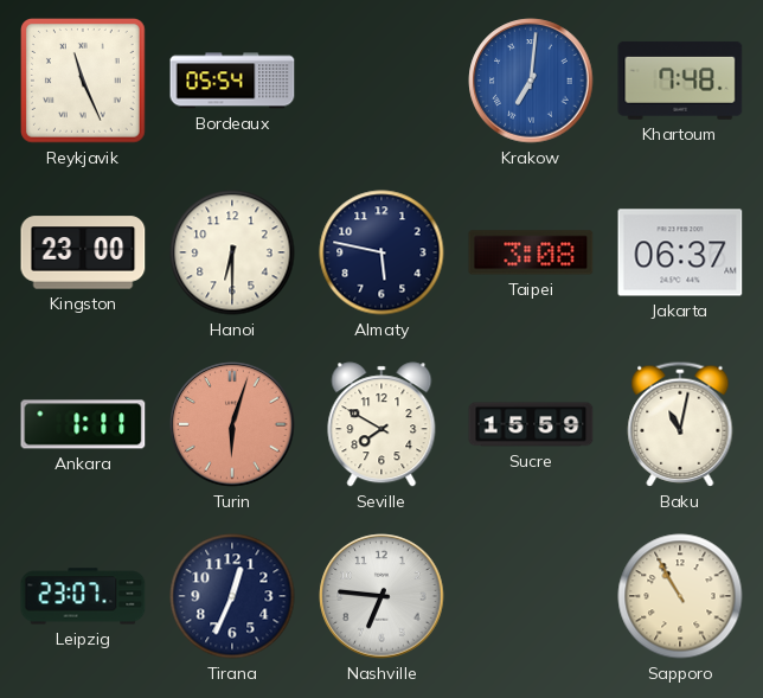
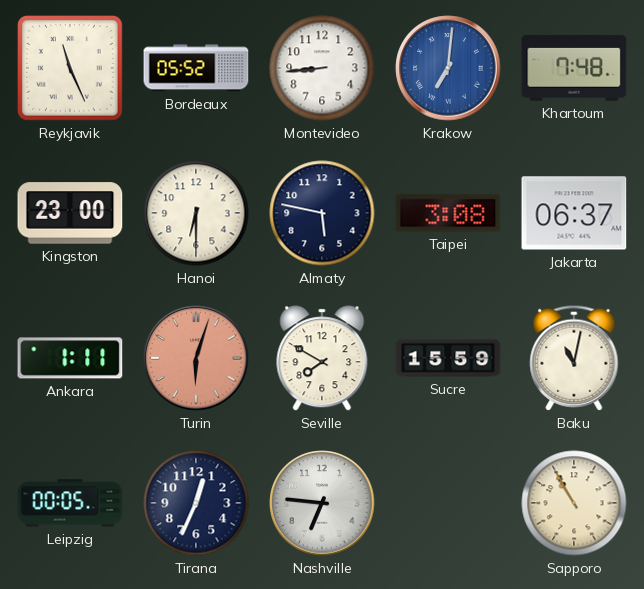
Bordeaux: 05:54 -> 05:52
Montevideo: none -> 8:44
Leipzig: 23:07 -> 00:05
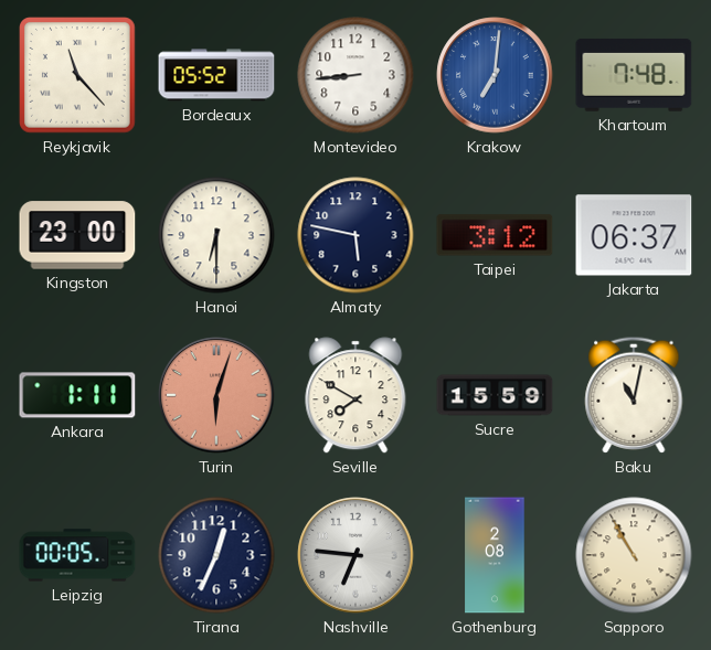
Reykjavik: 11:26 -> 11:23
Taipei: 3:08 -> 3:12
Gothenburg: none -> 2:08
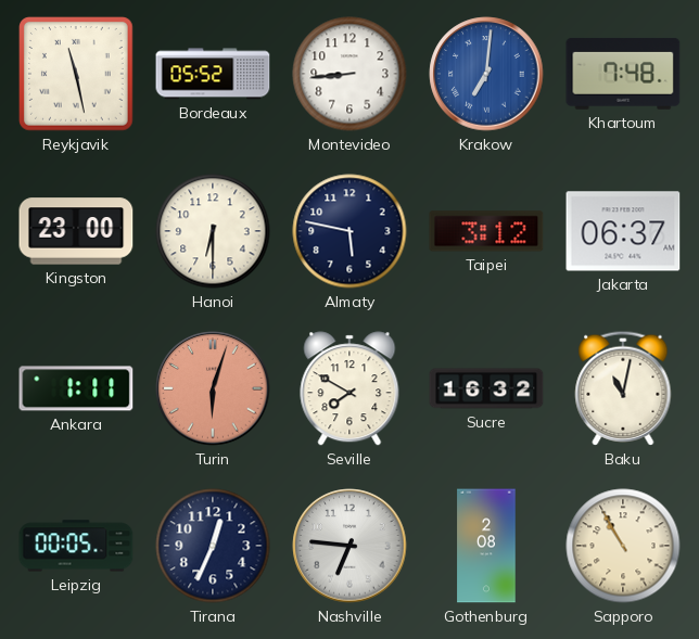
Reykjavik: 11:23 -> 11:28
Sucre: 15:59 -> 16:32
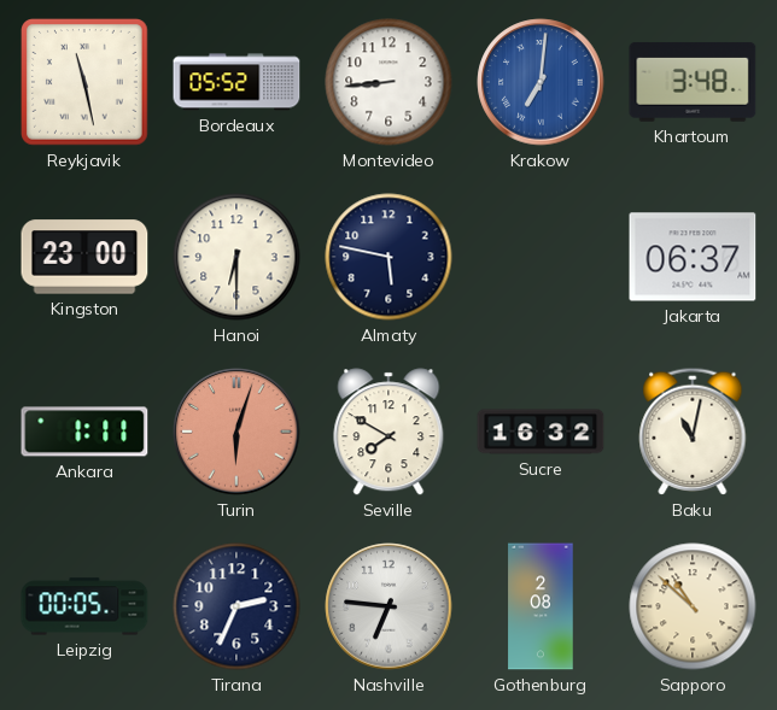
Khartoum: 7:48 -> 3:48
Taipei: 3:12 -> none
Tirana: 12:34 -> 2:34
Sapporo: 10:55 -> 10:52
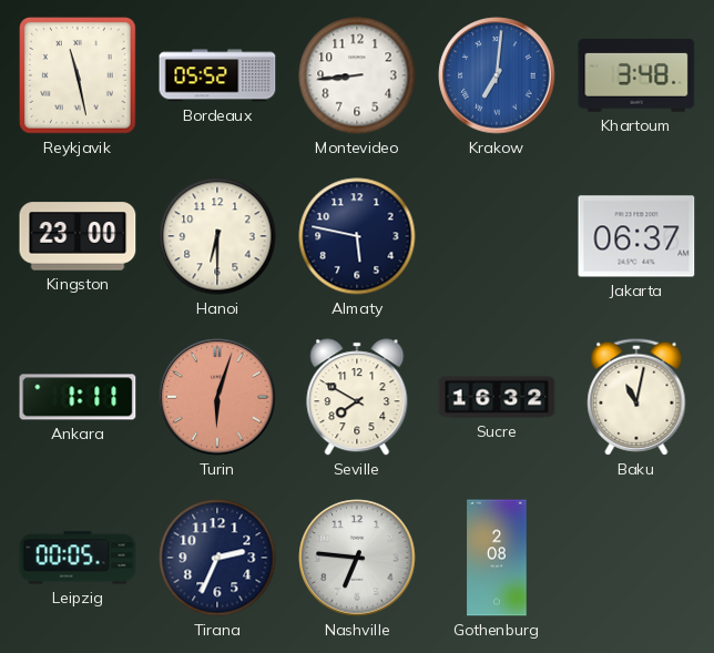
Sapporo: 10:52 -> none
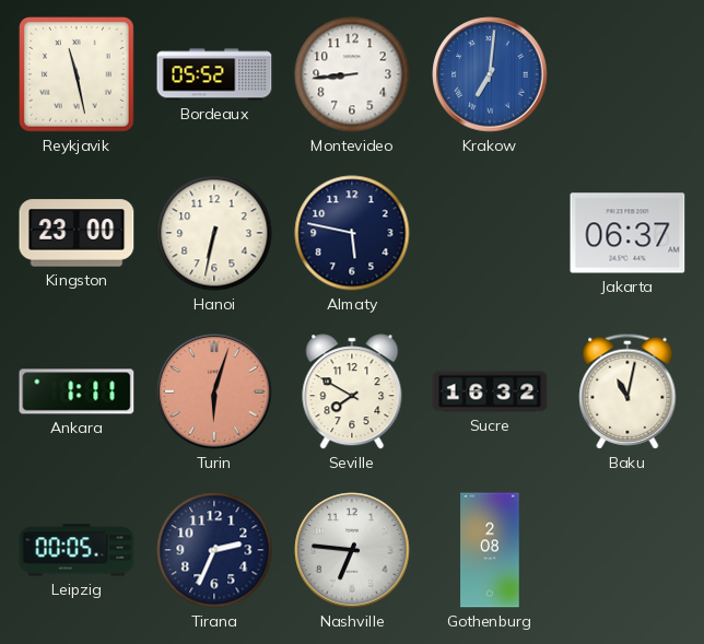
Khartoum: 3:48 -> none
Hanoi: 6:30 -> 6:32
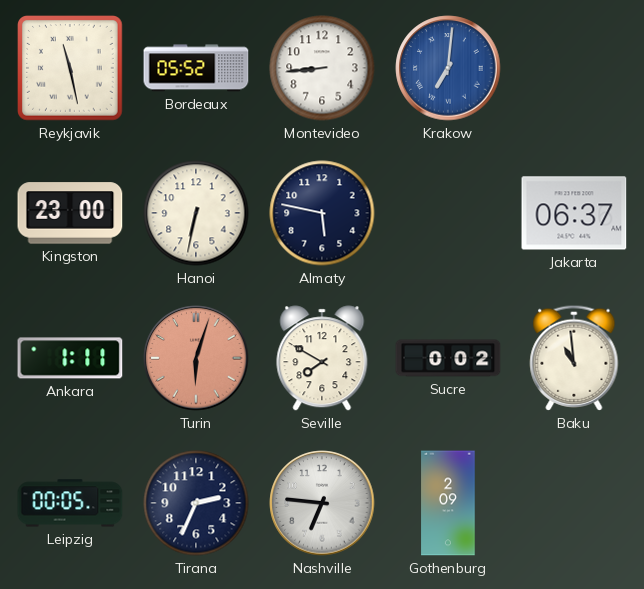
Sucre: 16:32 -> 0:02
Baku: 11:02 -> 10:59
Gothenburg: 2:08 -> 2:09
